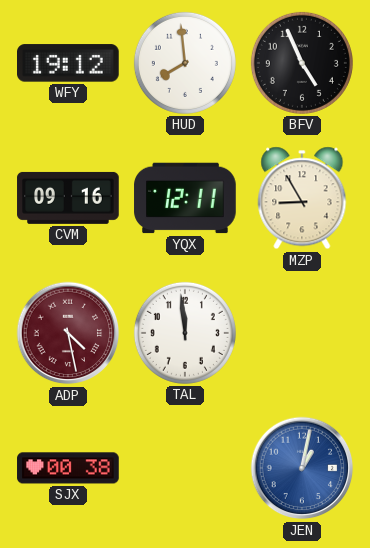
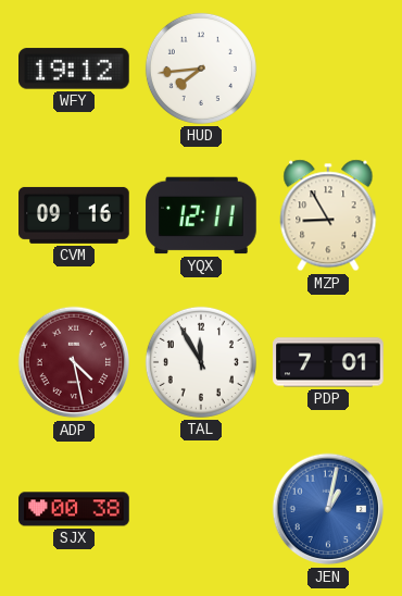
HUD: 7:59 -> 7:44
BFV: 4:56 -> none
TAL: 11:59 -> 11:55
PDP: none -> 7:01
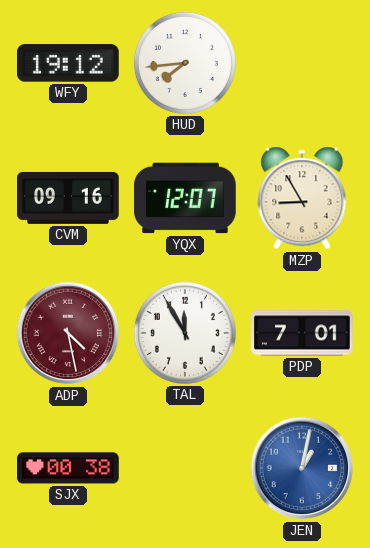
YQX: 12:11 -> 12:07
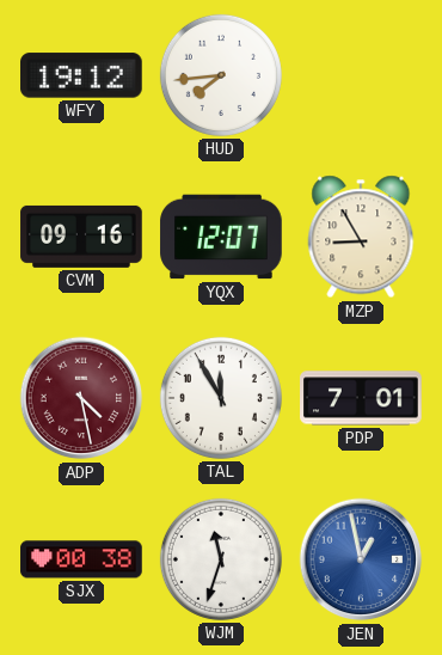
WJM: none -> 11:33
JEN: 1:02 -> 12:58
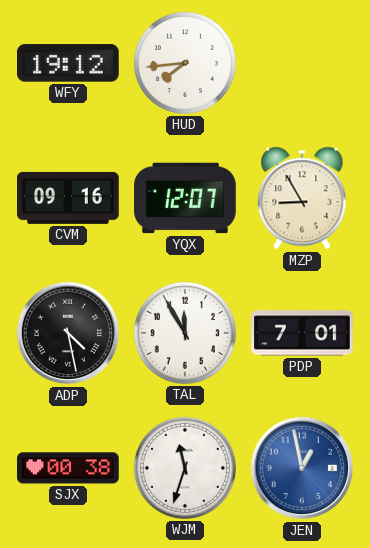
ADP dial: burgundy -> black
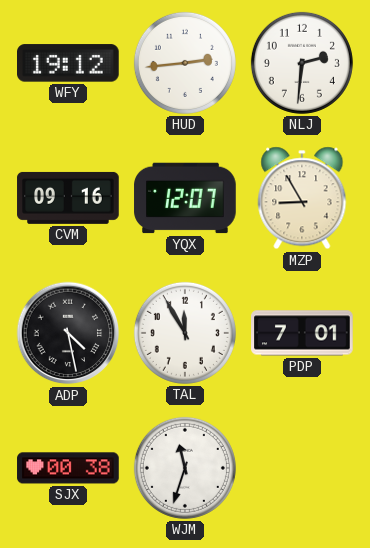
HUD: 7:44 -> 2:44
NLJ: none -> 2:31
JEN: 12:58 -> none
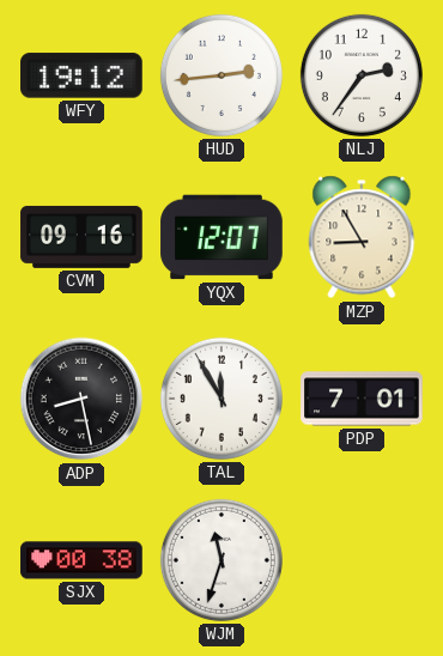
NLJ: 2:31 -> 2:36
ADP: 4:28 -> 8:28
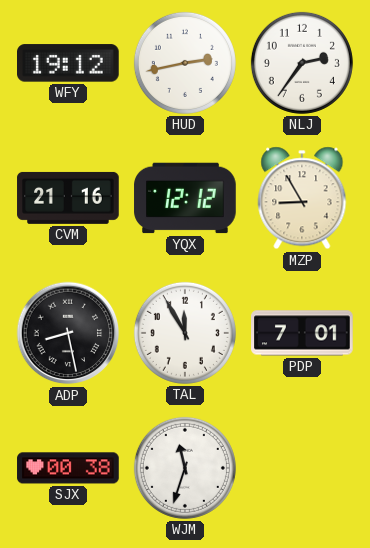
HUD: 2:44 -> 2:43
CVM: 09:16 -> 21:16
YQX: 12:07 -> 12:12
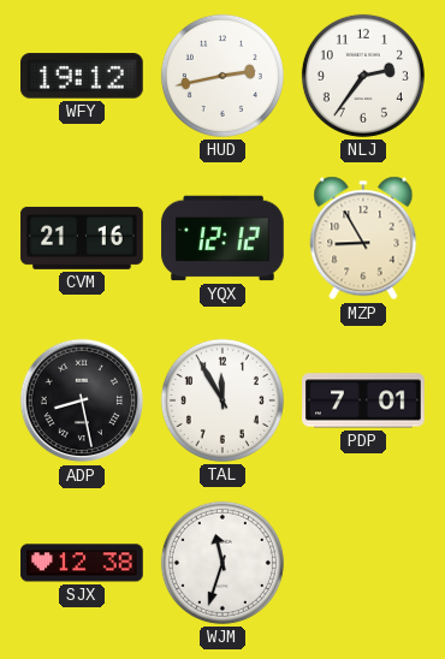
SJX: 00:38 -> 12:38
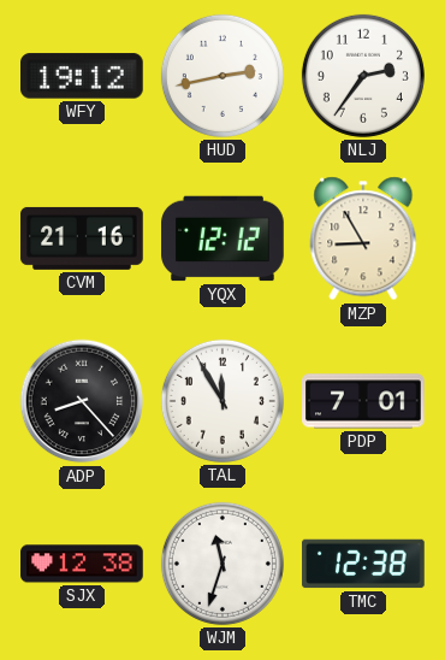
ADP: 8:28 -> 8:23
TMC: none -> 12:38
